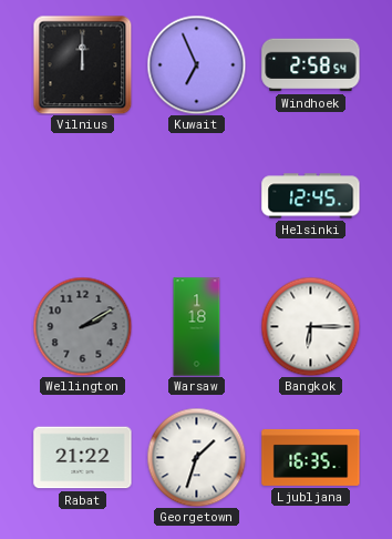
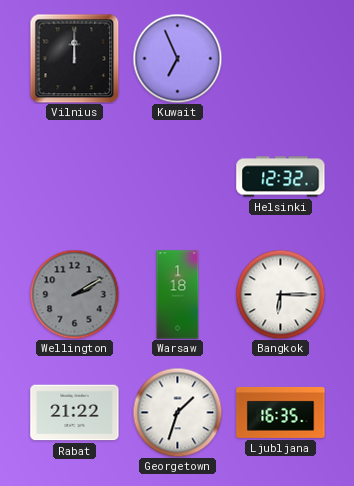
Windhoek: 2:58 -> none
Helsinki: 12:45 -> 12:32
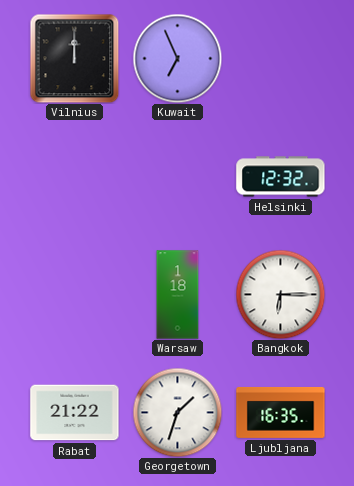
Wellington: 2:10 -> none
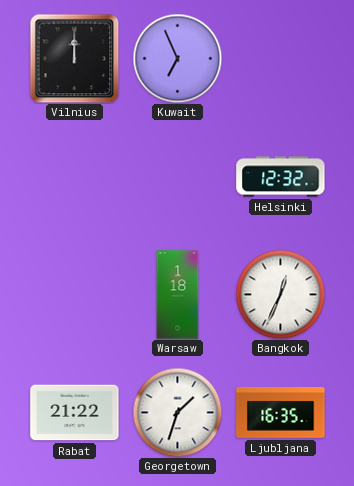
Bangkok: 6:15 -> 12:34
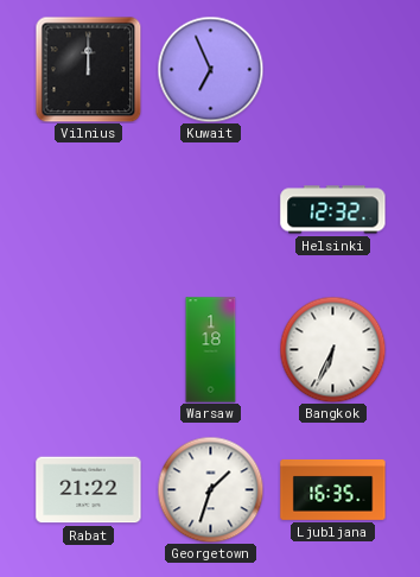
Bangkok: 12:34 -> 6:34
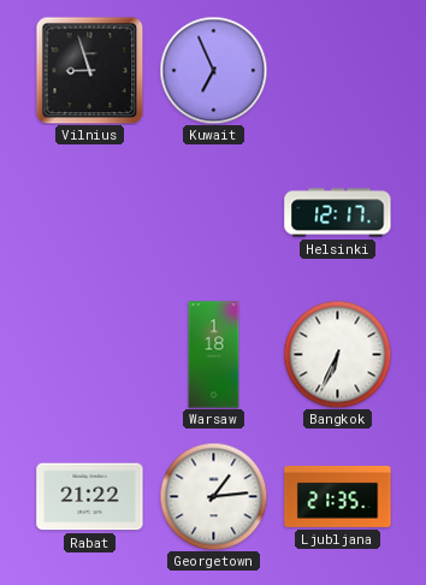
Vilnius: 12:00 -> 8:57
Helsinki: 12:32 -> 12:17
Georgetown: 1:33 -> 1:14
Ljubljana: 16:35 -> 21:35
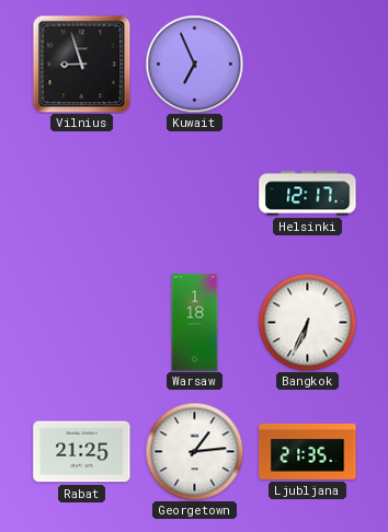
Rabat: 21:22 -> 21:25
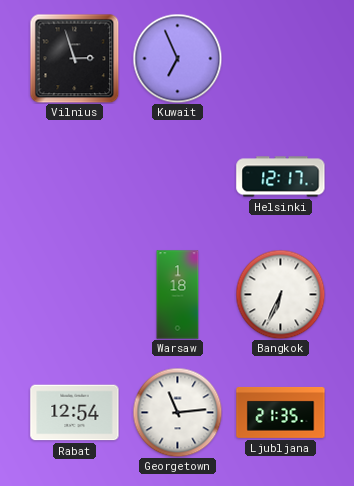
Vilnius: 8:57 -> 2:57
Rabat: 21:25 -> 12:54
Georgetown: 1:14 -> 11:14
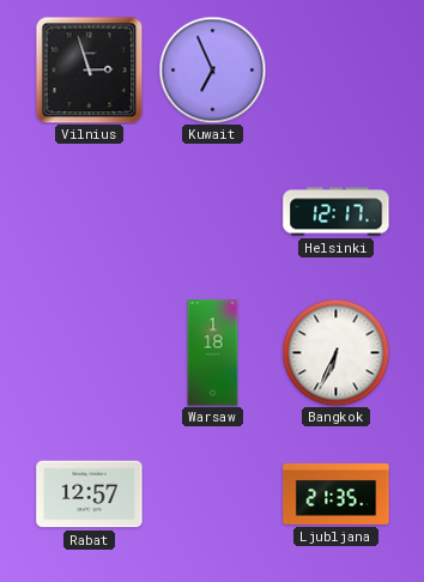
Rabat: 12:54 -> 12:57
Georgetown: 11:14 -> none
